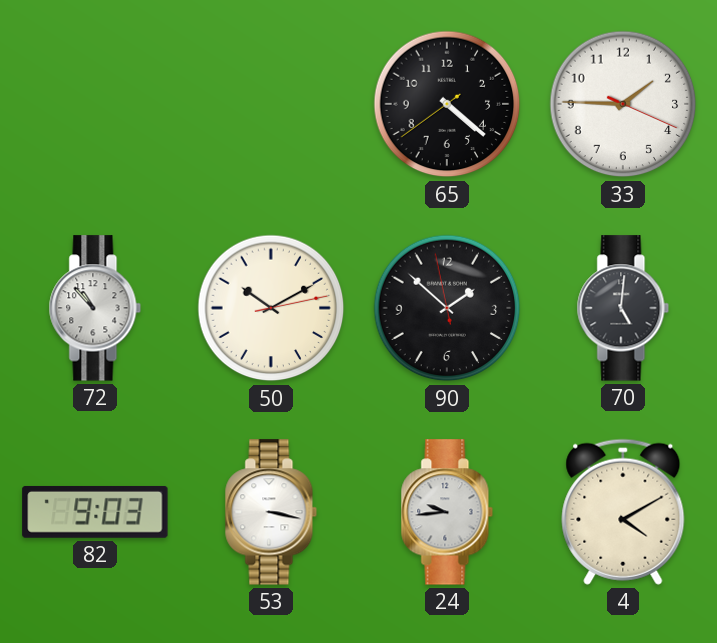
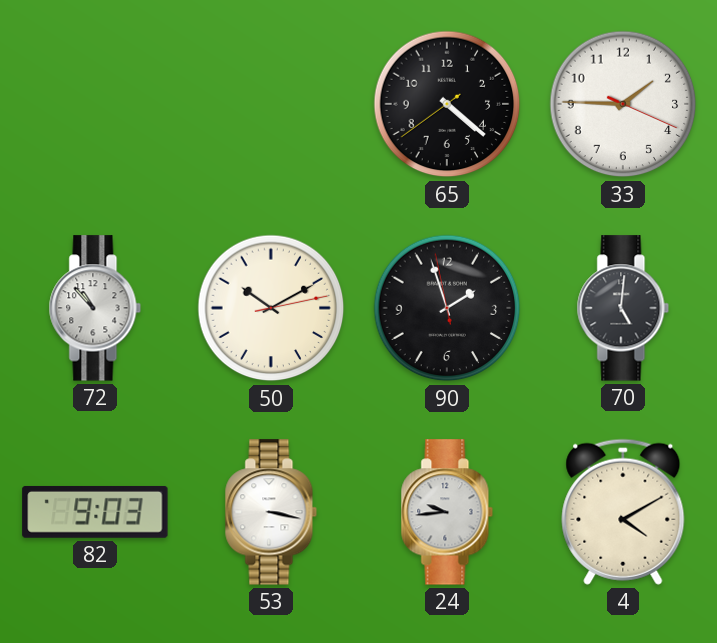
90: 1:51 -> 1:56
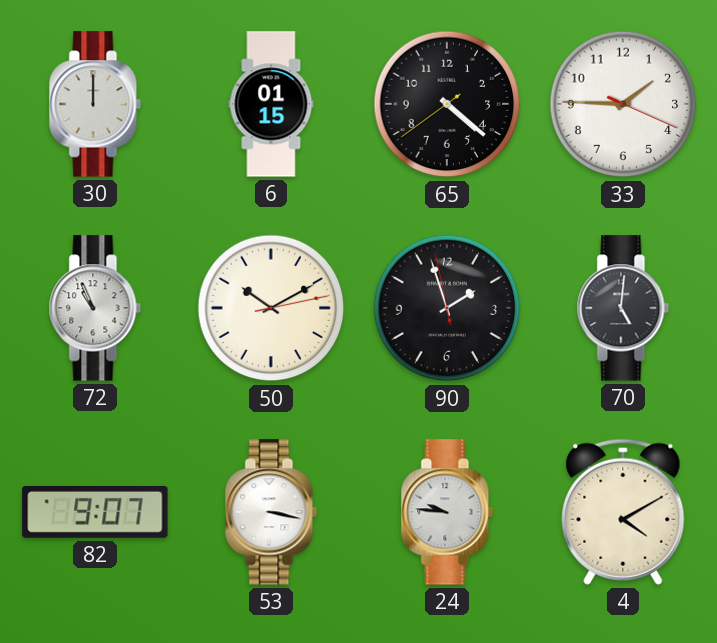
30: none -> 12:00
6: none -> 01:15
72: 10:53 -> 10:56
82: 9:03 -> 9:07
24: 9:44 -> 9:46
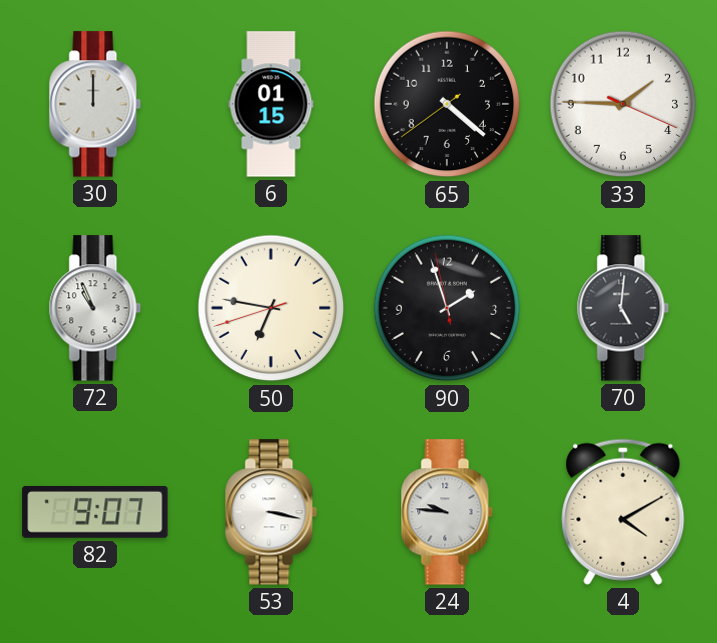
50: 10:10 -> 6:46
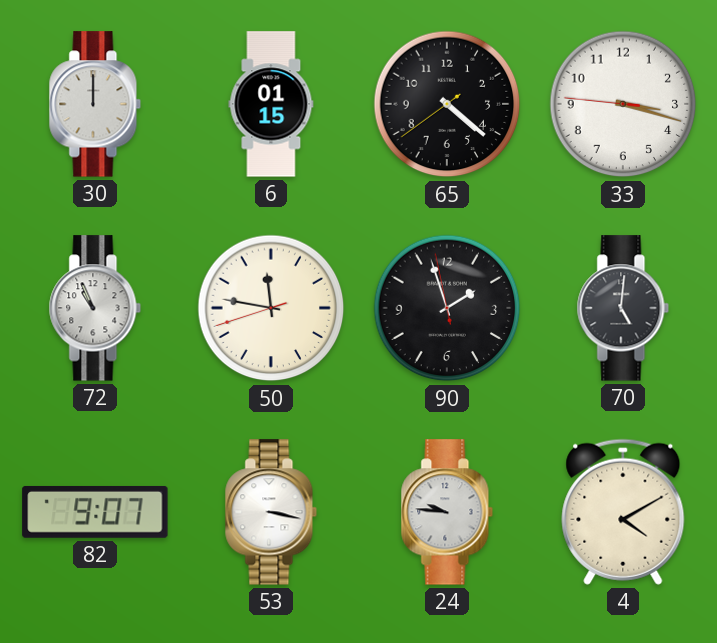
33: 1:45 -> 3:17
50: 6:46 -> 11:46
